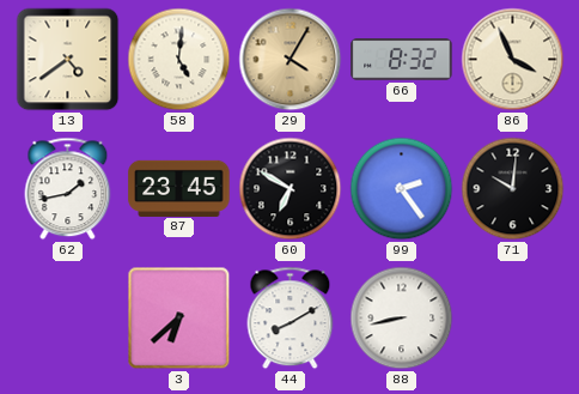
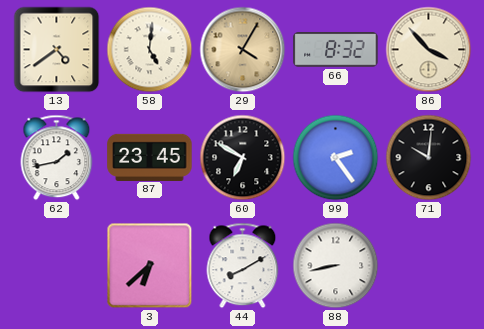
86: 3:56 -> 3:53
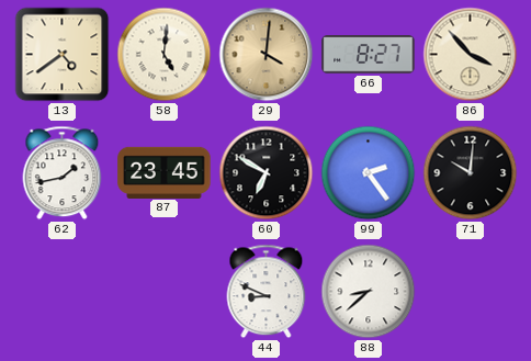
29: 4:05 -> 4:01
66: 8:32 -> 8:27
3: 6:38 -> none
44: 8:10 -> 8:49
88: 8:43 -> 8:38
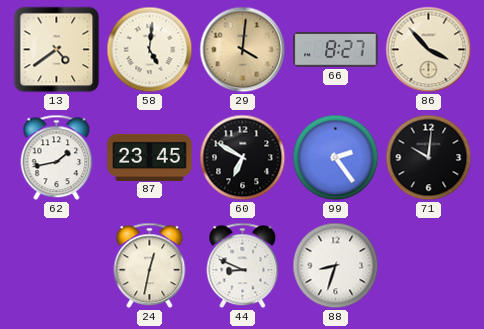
24: none -> 12:32
88: 8:38 -> 8:33
